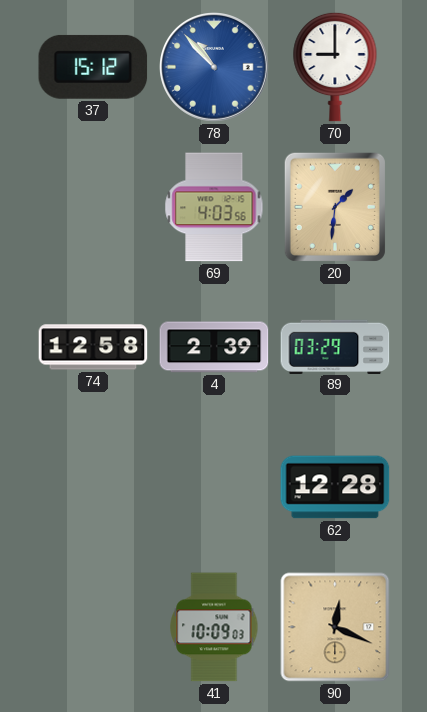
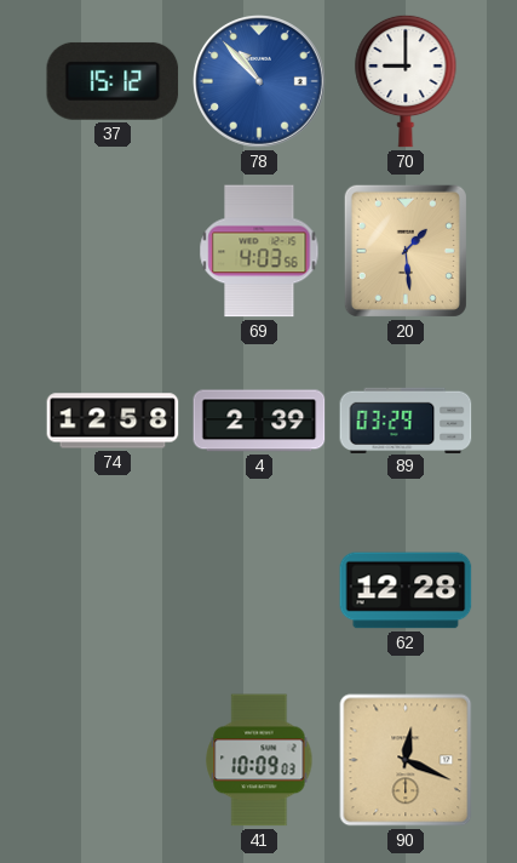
20: 1:31 -> 1:29
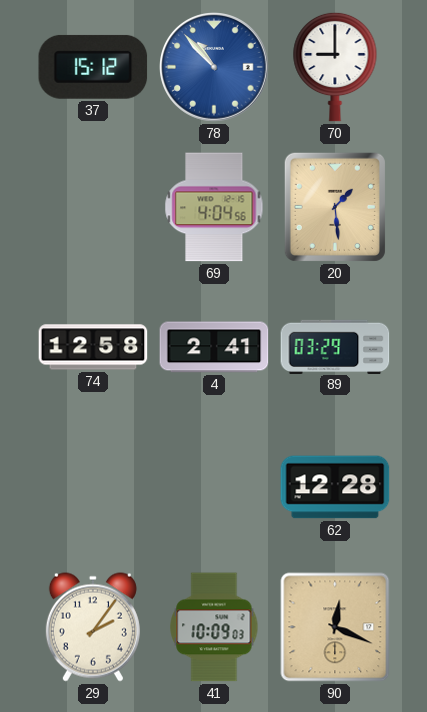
69: 4:03 -> 4:04
4: 2:39 -> 2:41
29: none -> 2:06
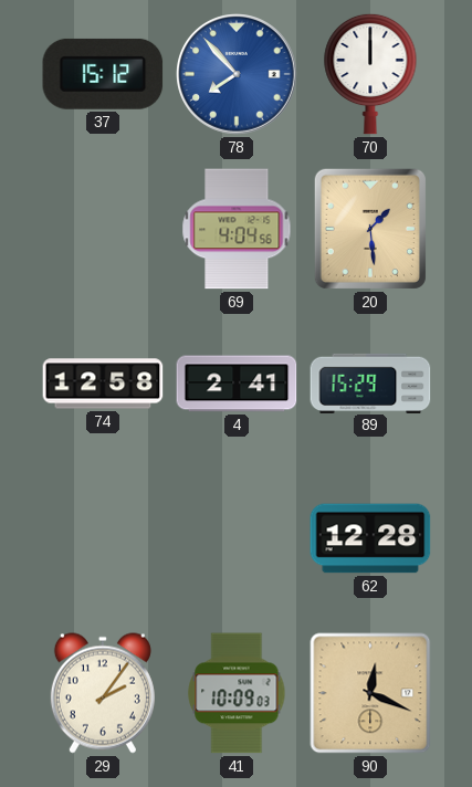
78: 10:53 -> 7:53
70: 9:00 -> 12:00
89: 03:29 -> 15:29
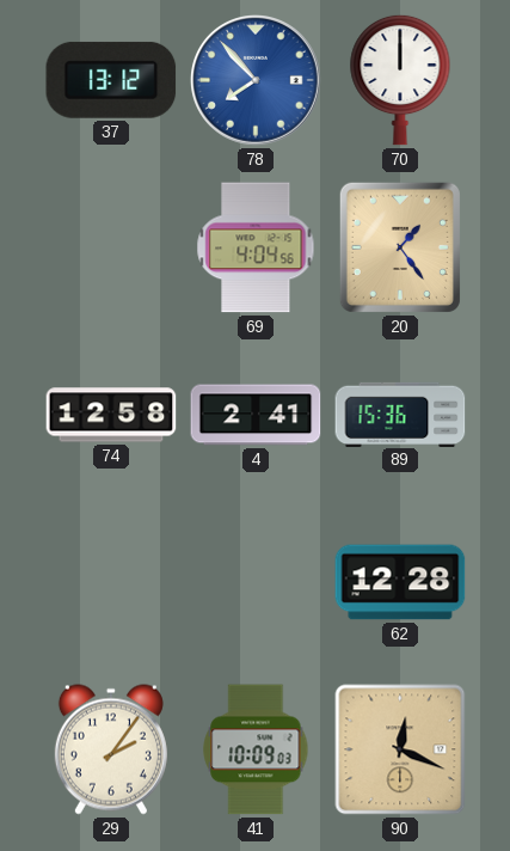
37: 15:12 -> 13:12
20: 1:29 -> 1:24
89: 15:29 -> 15:36
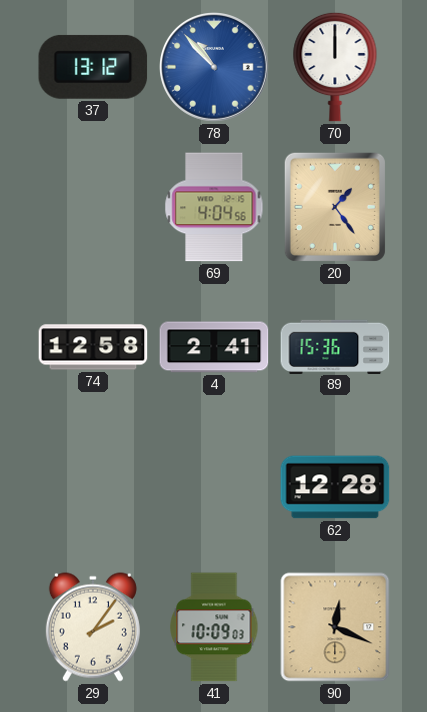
78: 7:53 -> 10:53
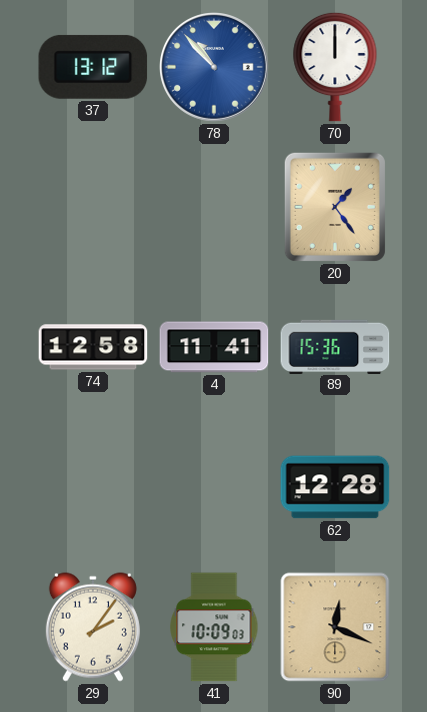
69: 4:04 -> none
4: 2:41 -> 11:41
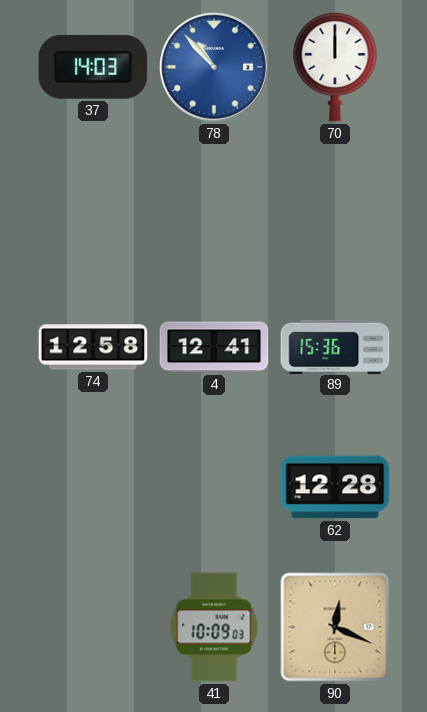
37: 13:12 -> 14:03
20: 1:24 -> none
4: 11:41 -> 12:41
29: 2:06 -> none
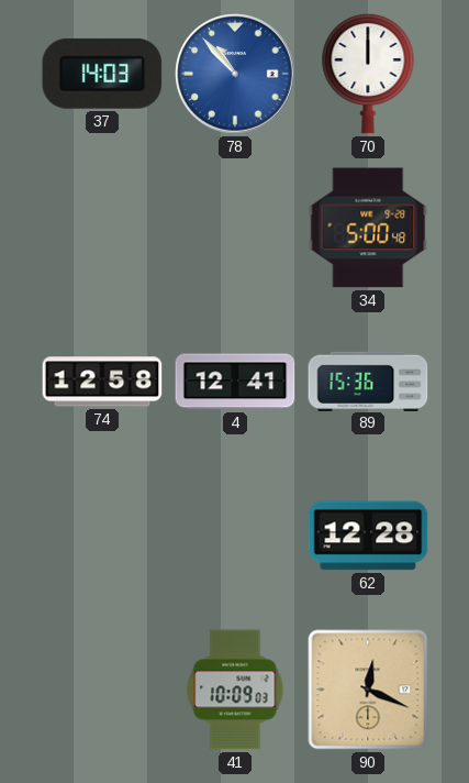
34: none -> 5:00
